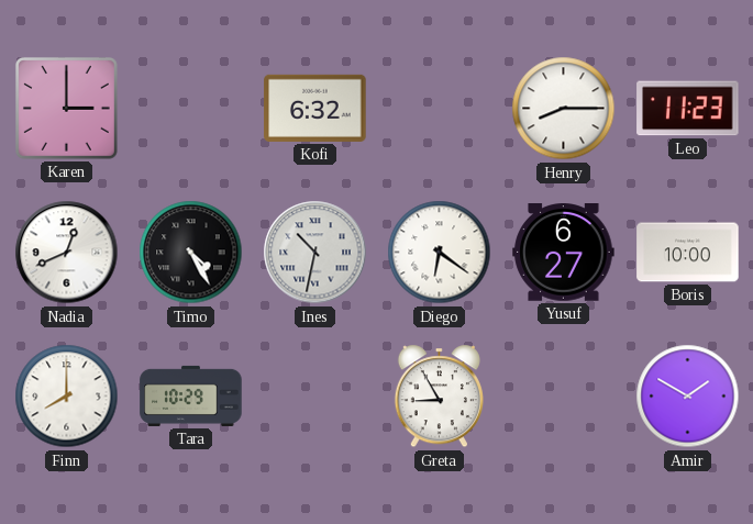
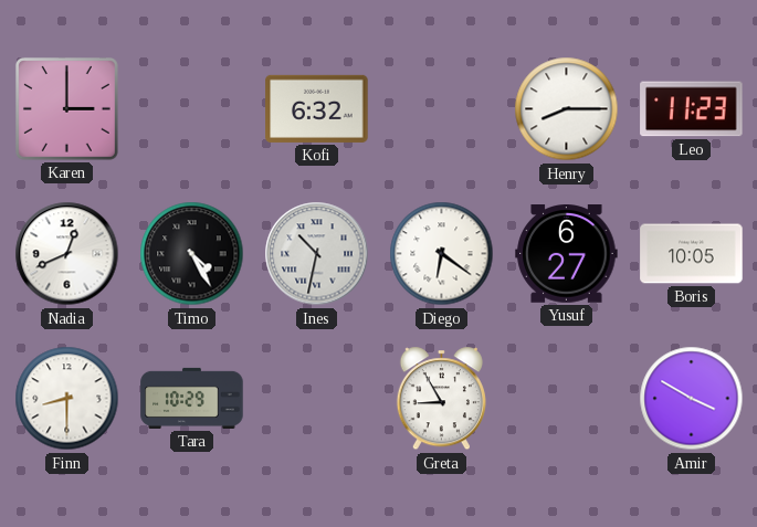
Boris: 10:00 -> 10:05
Finn: 8:00 -> 8:30
Amir: 1:50 -> 3:50
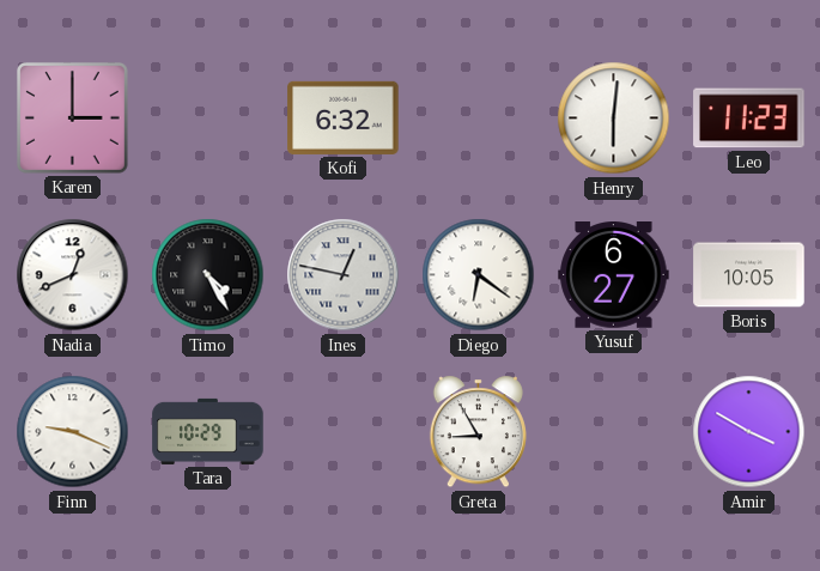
Henry: 8:15 -> 6:01
Ines: 10:32 -> 12:47
Finn: 8:30 -> 9:19
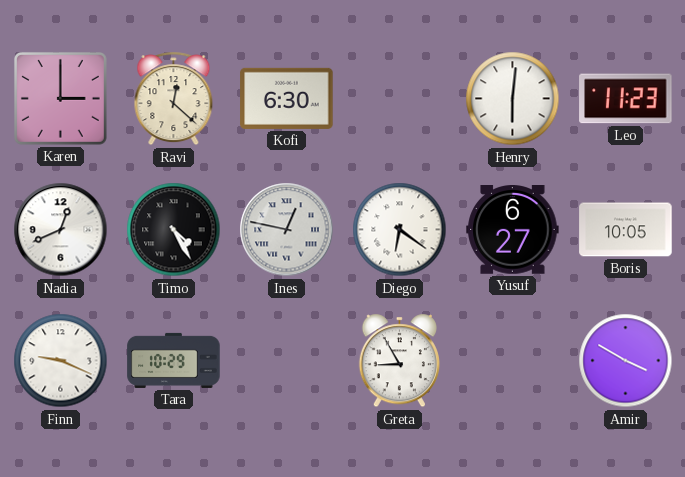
Ravi: none -> 12:22
Kofi: 6:32 -> 6:30
